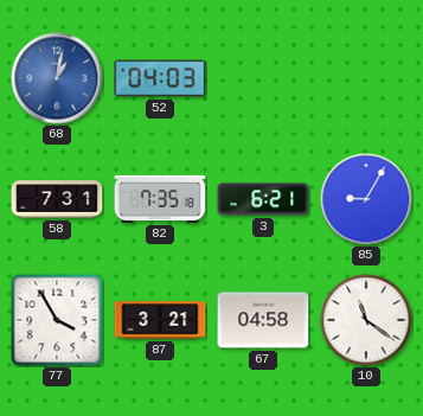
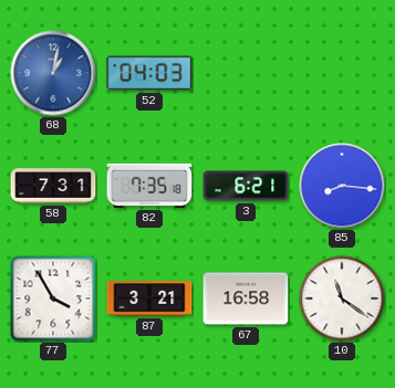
85: 9:05 -> 8:16
67: 04:58 -> 16:58
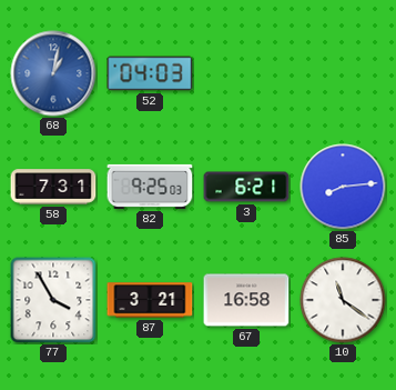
82: 7:35 -> 9:25
85: 8:16 -> 8:14
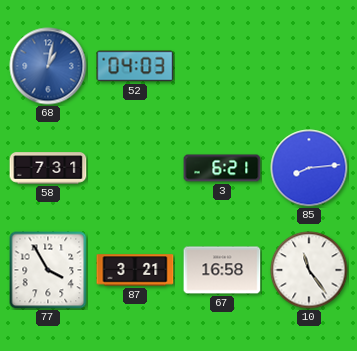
82: 9:25 -> none
10: 11:21 -> 11:24
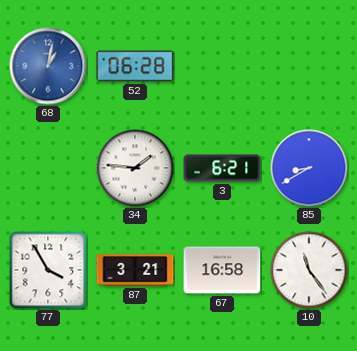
52: 04:03 -> 06:28
58: 7:31 -> none
34: none -> 1:46
85: 8:14 -> 8:40
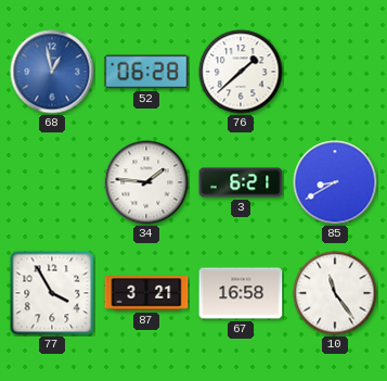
68: 1:02 -> 12:58
76: none -> 1:38
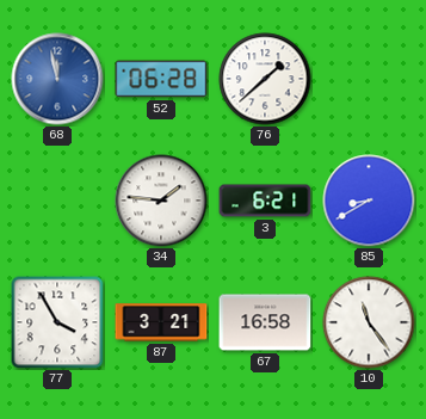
68: 12:58 -> 11:58
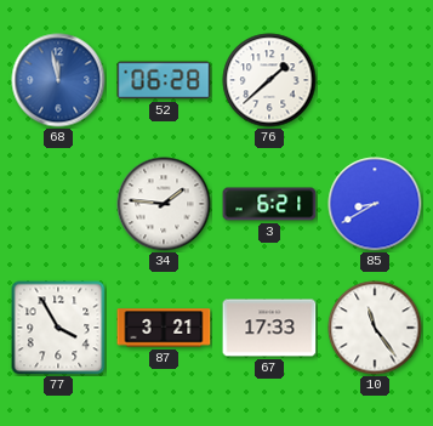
67: 16:58 -> 17:33
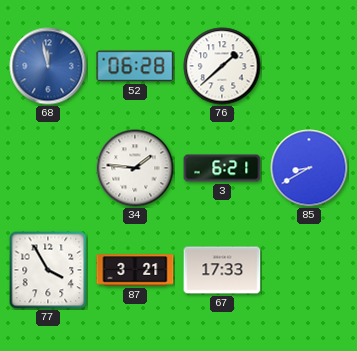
10: 11:24 -> none
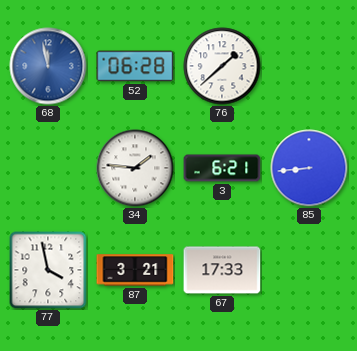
85: 8:40 -> 8:44
77: 3:55 -> 3:58
